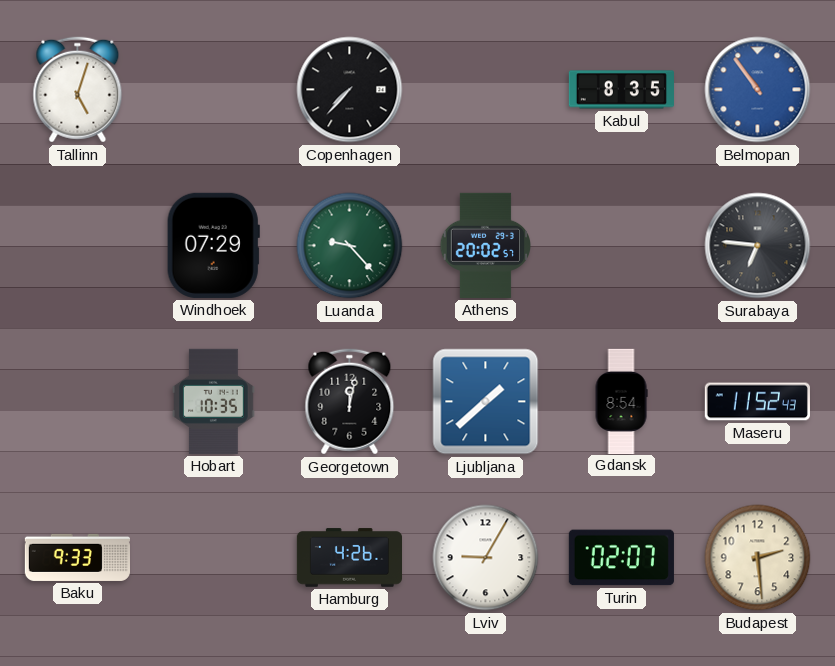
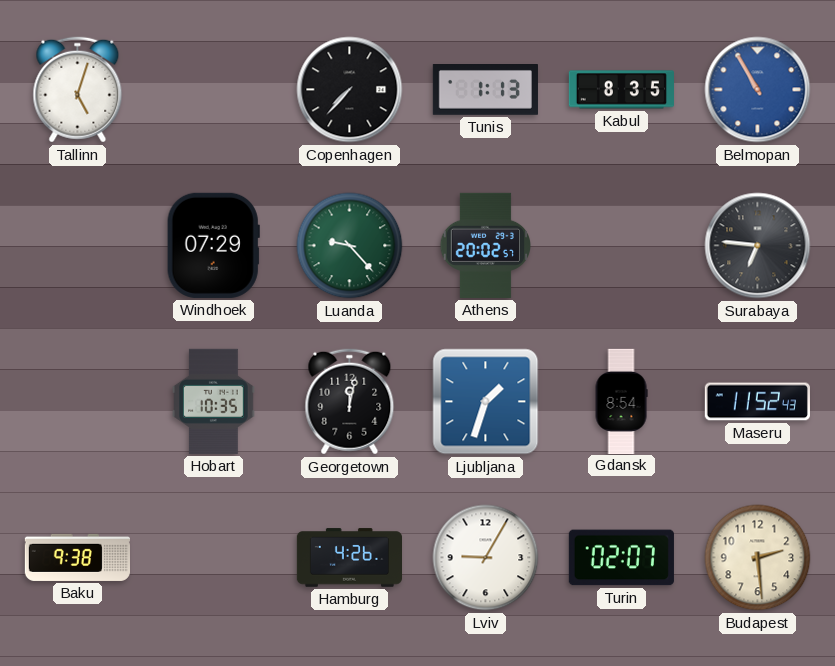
Tunis: none -> 1:13
Belmopan: 10:54 -> 10:55
Ljubljana: 1:38 -> 1:33
Baku: 9:33 -> 9:38
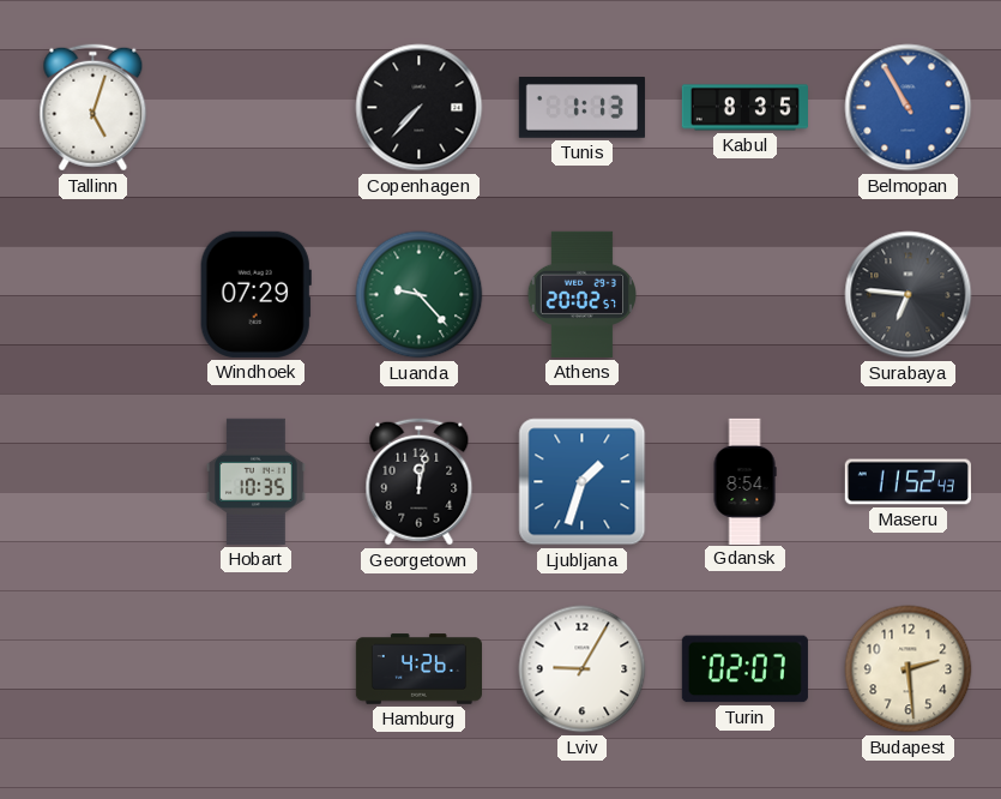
Baku: 9:38 -> none
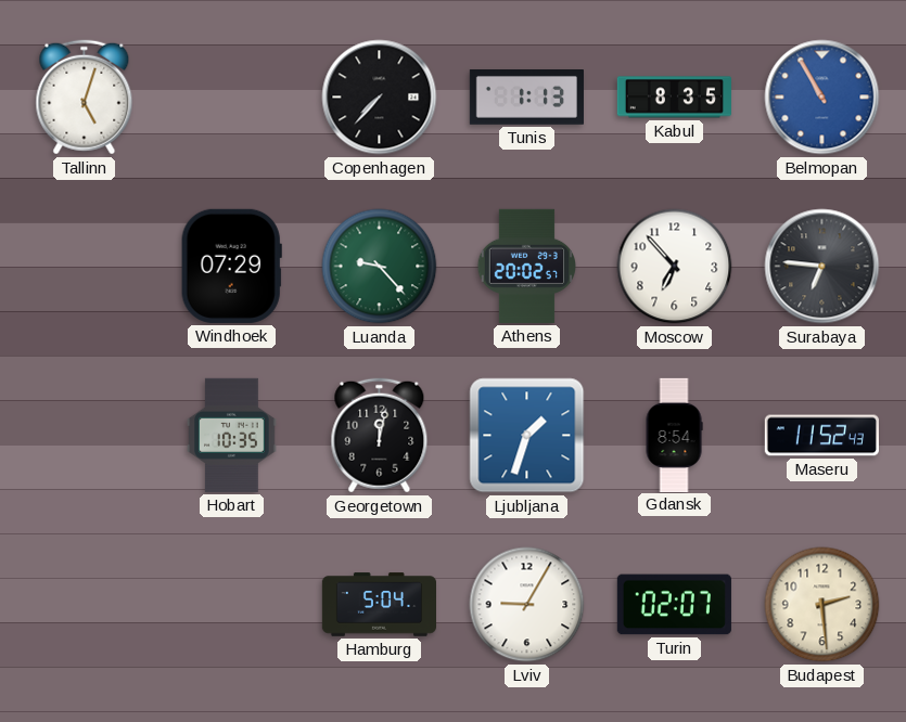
Moscow: none -> 6:53
Hamburg: 4:26 -> 5:04
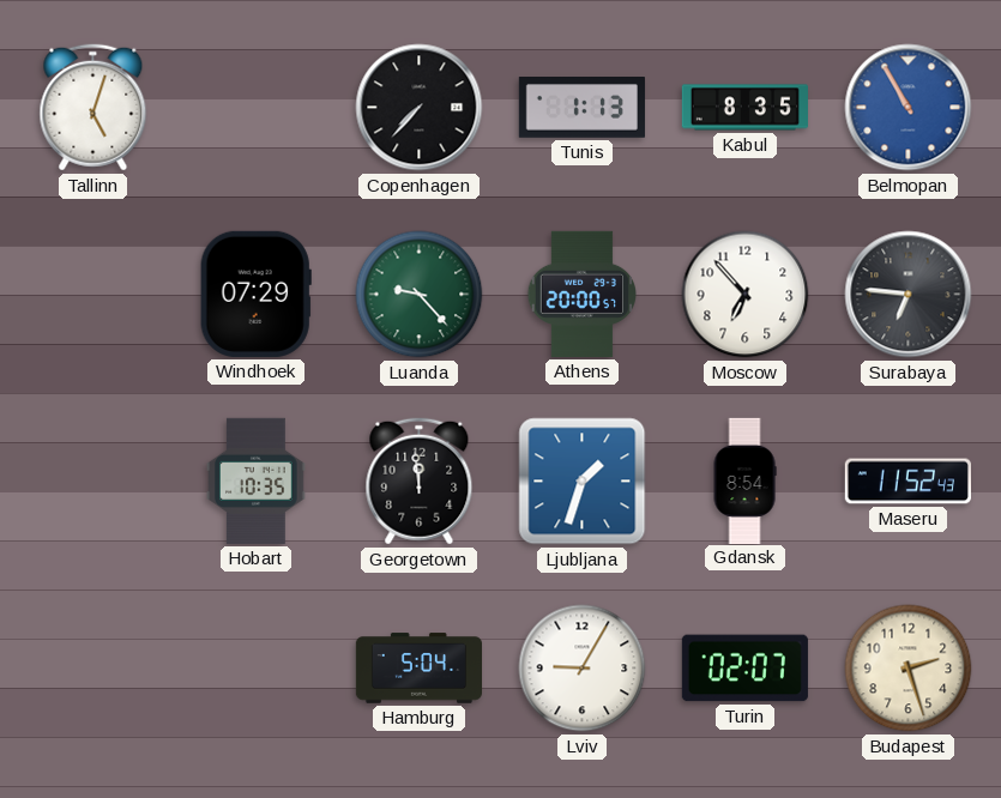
Athens: 20:02 -> 20:00
Georgetown: 12:02 -> 11:59
Budapest: 2:29 -> 2:27
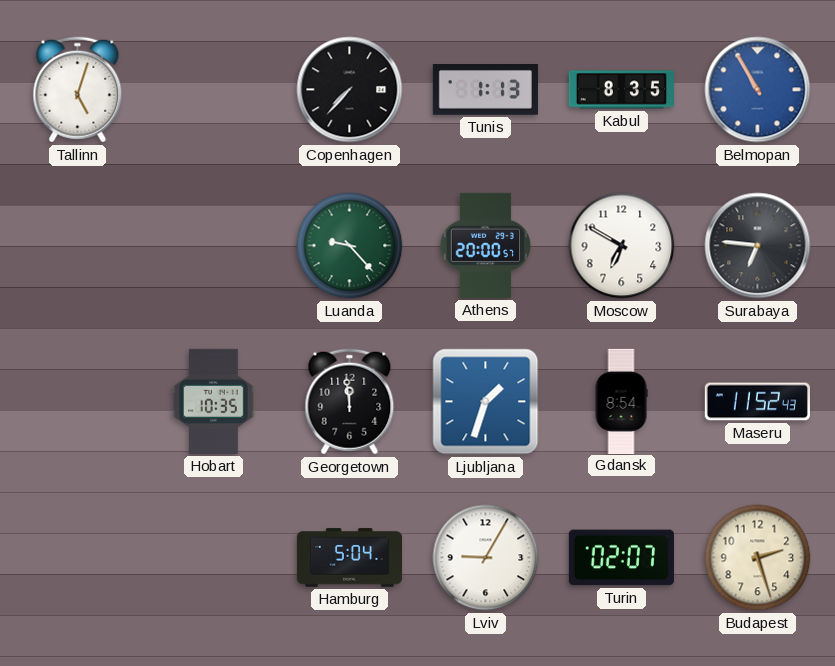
Windhoek: 07:29 -> none
Moscow: 6:53 -> 6:50
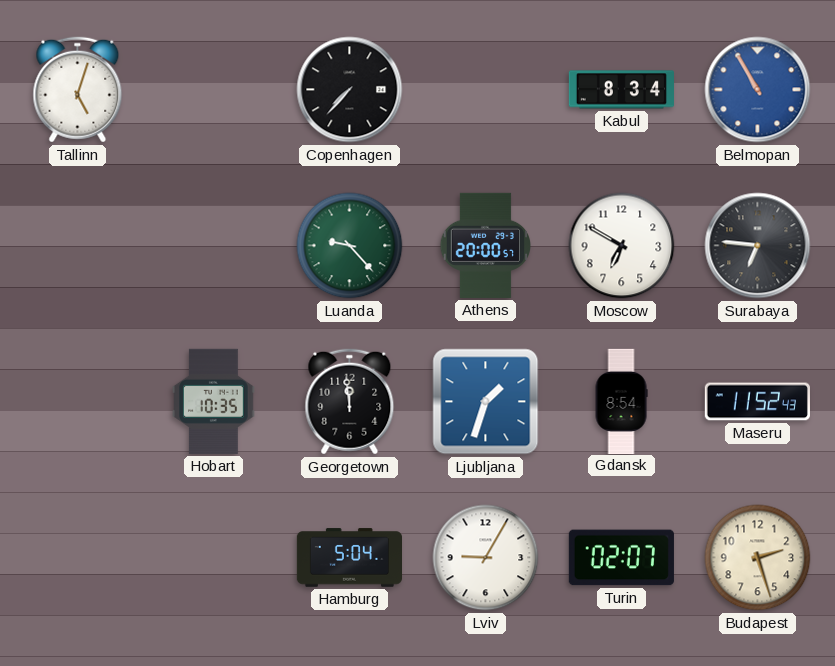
Tunis: 1:13 -> none
Kabul: 8:35 -> 8:34
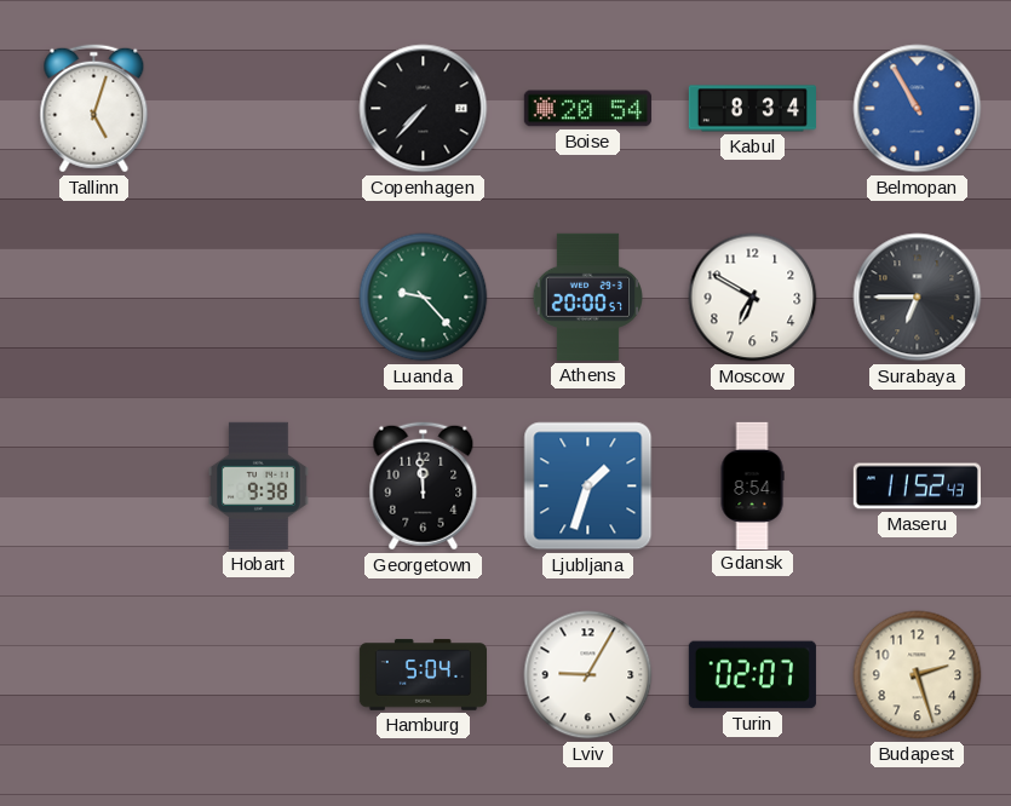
Boise: none -> 20:54
Surabaya: 6:46 -> 6:45
Hobart: 10:35 -> 9:38
